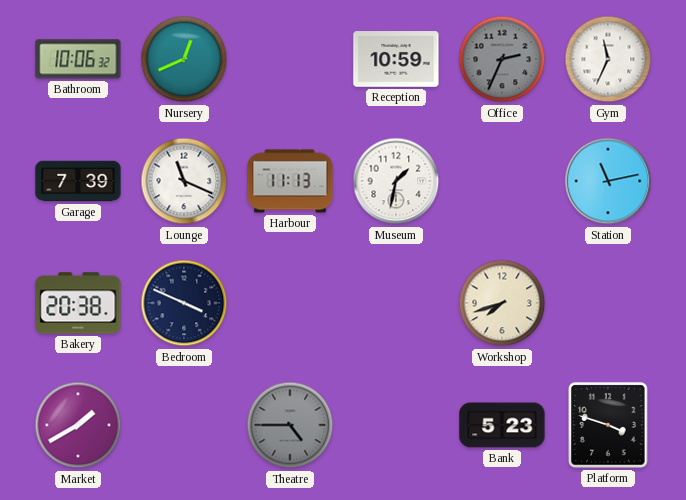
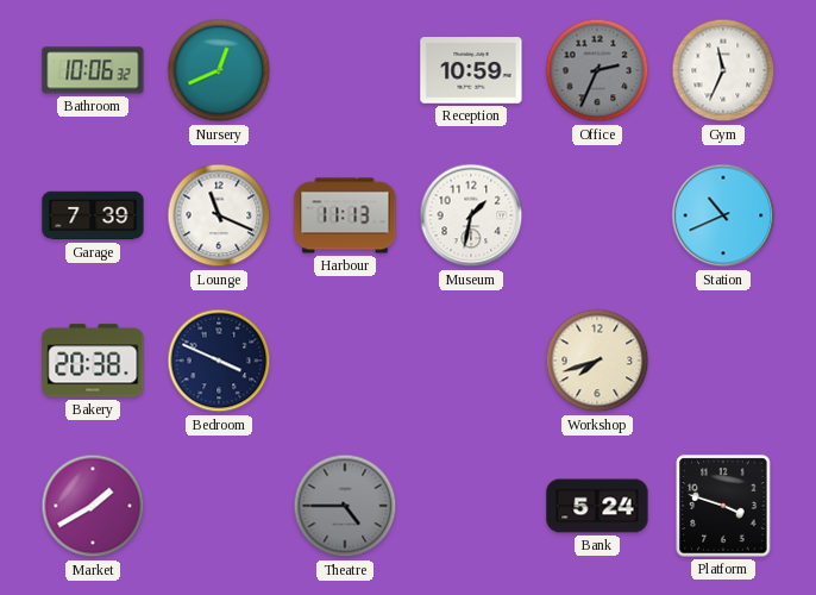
Station: 11:13 -> 10:41
Bank: 5:23 -> 5:24
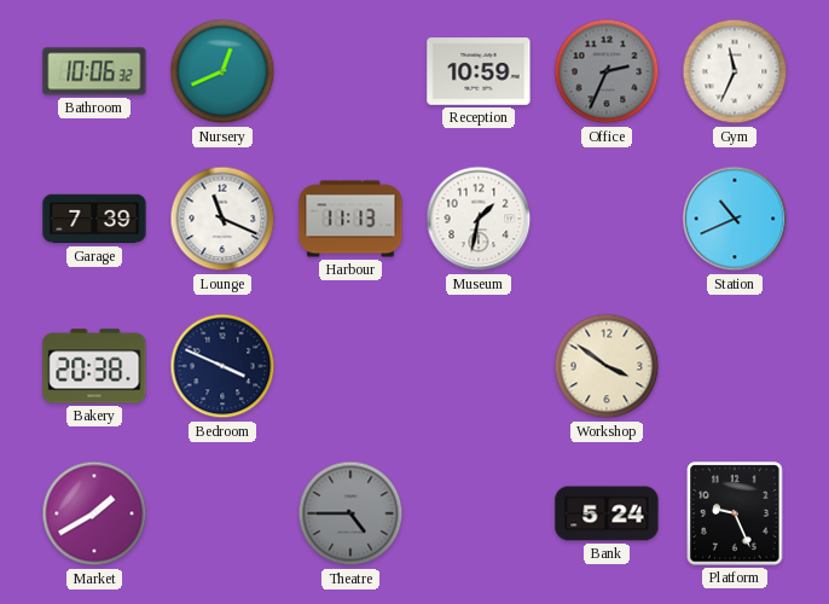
Workshop: 7:42 -> 3:51
Platform: 3:48 -> 9:26
